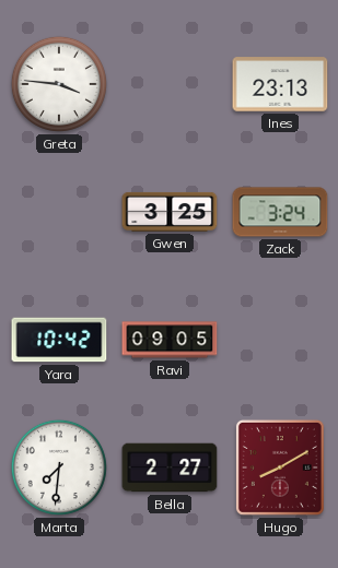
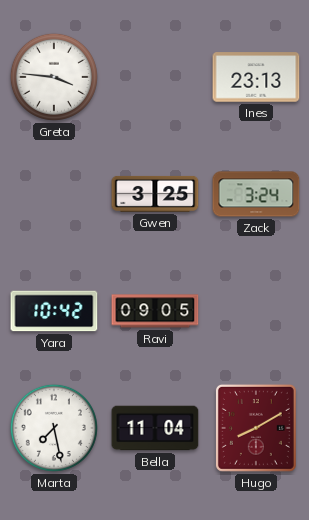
Marta: 7:31 -> 7:28
Bella: 2:27 -> 11:04
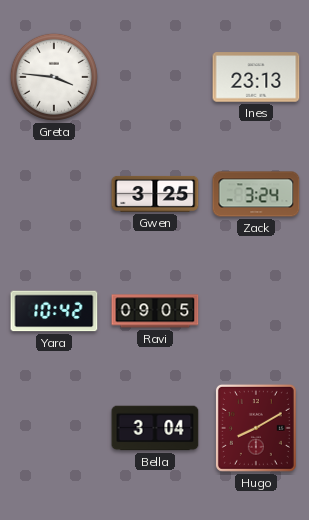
Marta: 7:28 -> none
Bella: 11:04 -> 3:04
